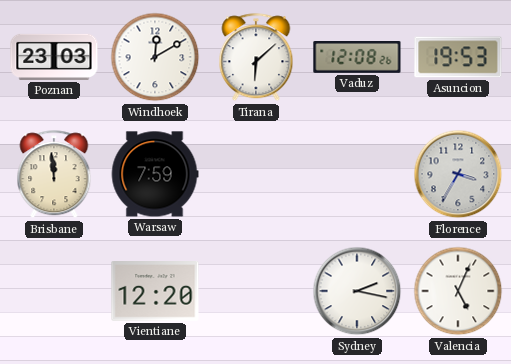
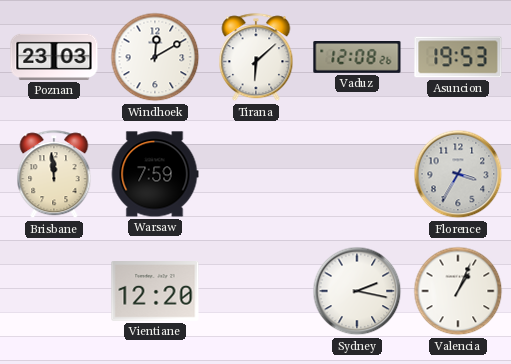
Valencia: 5:04 -> 1:04
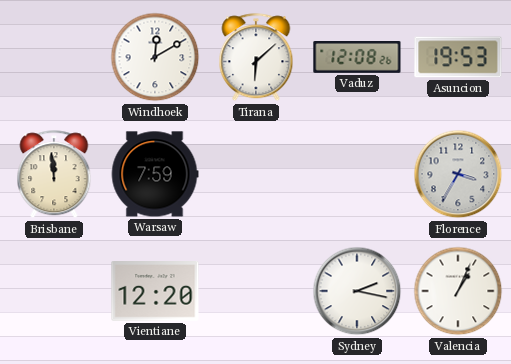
Poznan: 23:03 -> none
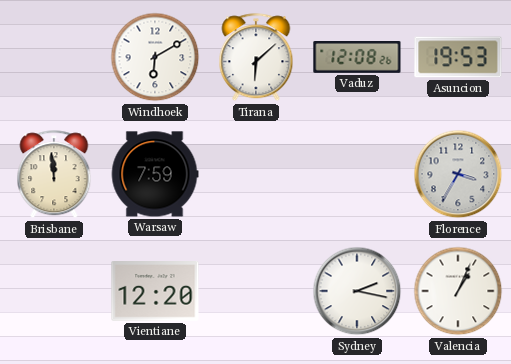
Windhoek: 12:10 -> 6:10
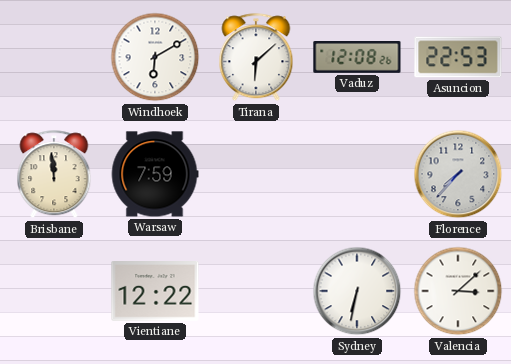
Asuncion: 19:53 -> 22:53
Florence: 3:35 -> 7:37
Vientiane: 12:20 -> 12:22
Sydney: 2:17 -> 6:32
Valencia: 1:04 -> 3:08
